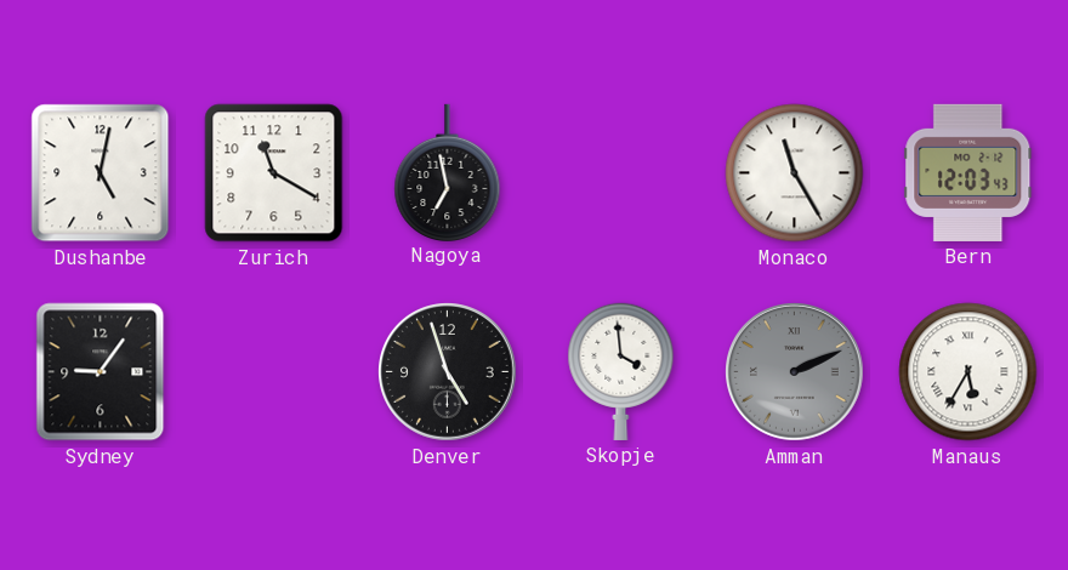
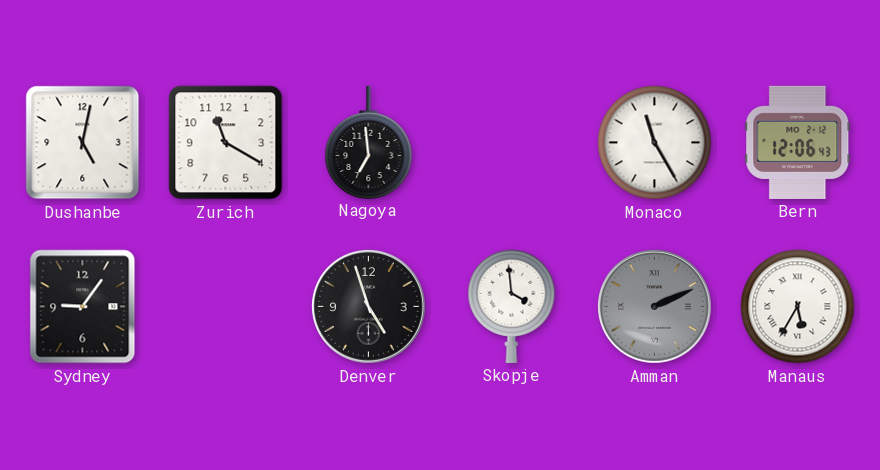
Nagoya: 6:58 -> 6:59
Bern: 12:03 -> 12:06
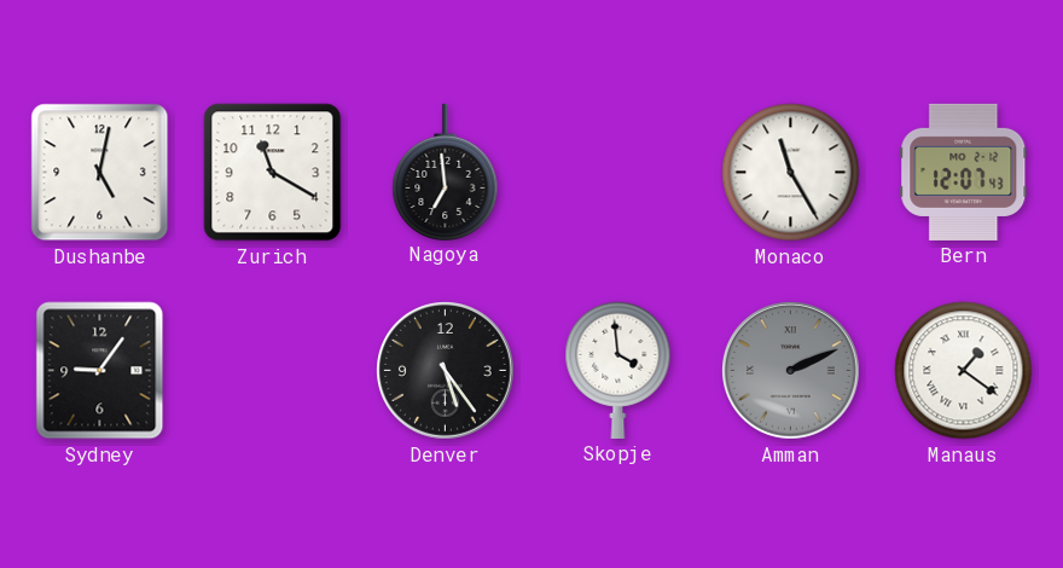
Bern: 12:06 -> 12:07
Denver: 4:57 -> 5:24
Manaus: 5:35 -> 1:21
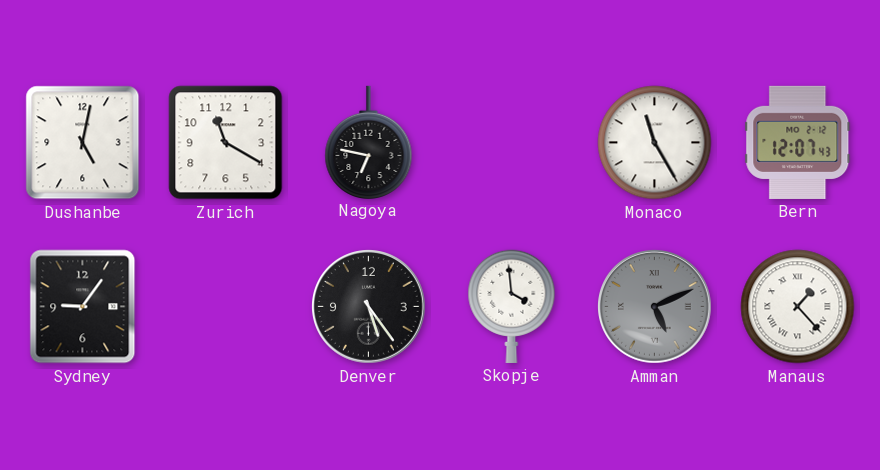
Nagoya: 6:59 -> 6:47
Amman: 2:11 -> 5:11
Manaus: 1:21 -> 1:23
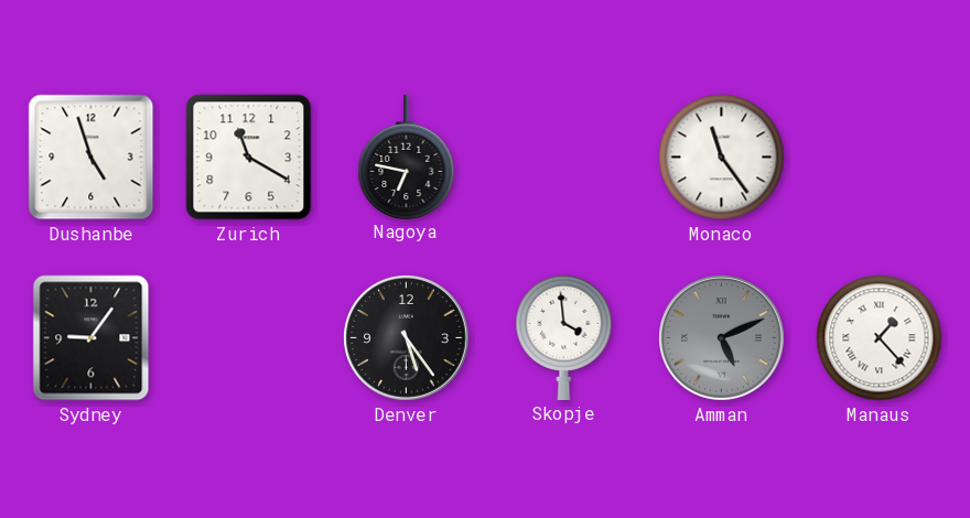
Dushanbe: 5:02 -> 4:57
Monaco: 11:25 -> 11:24
Bern: 12:07 -> none
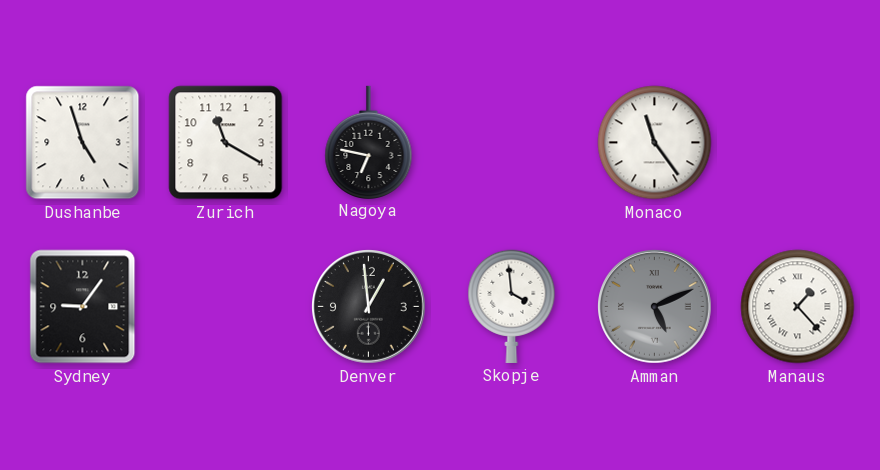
Denver: 5:24 -> 12:59
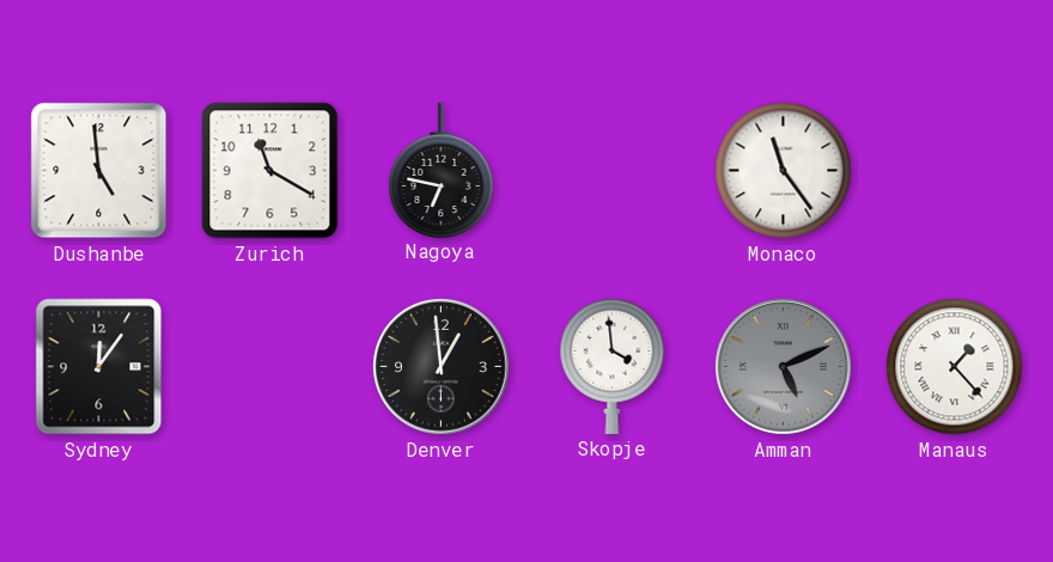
Dushanbe: 4:57 -> 4:59
Sydney: 9:06 -> 12:06
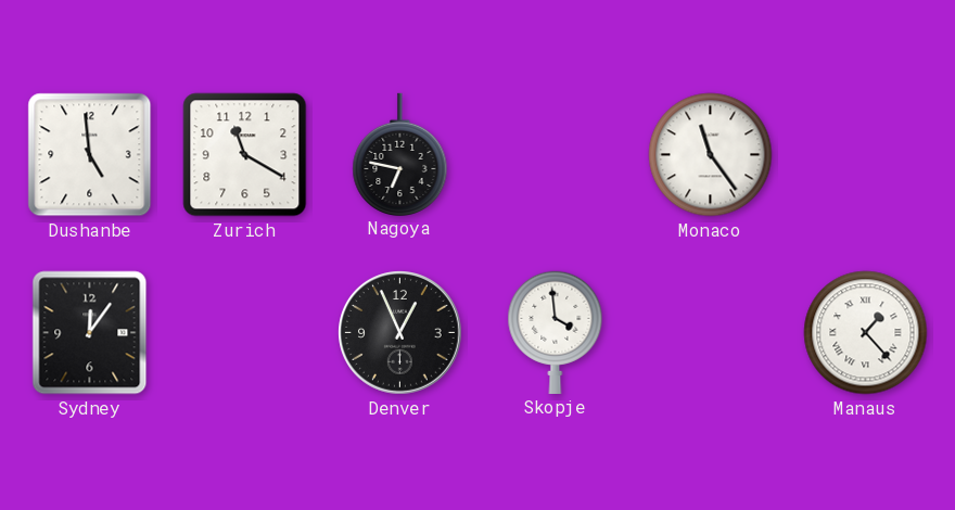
Denver: 12:59 -> 12:56
Amman: 5:11 -> none
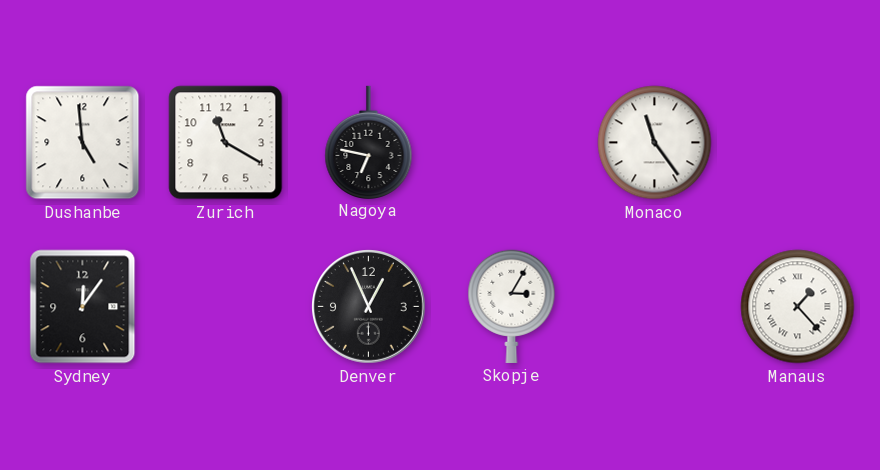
Skopje: 3:59 -> 3:05
